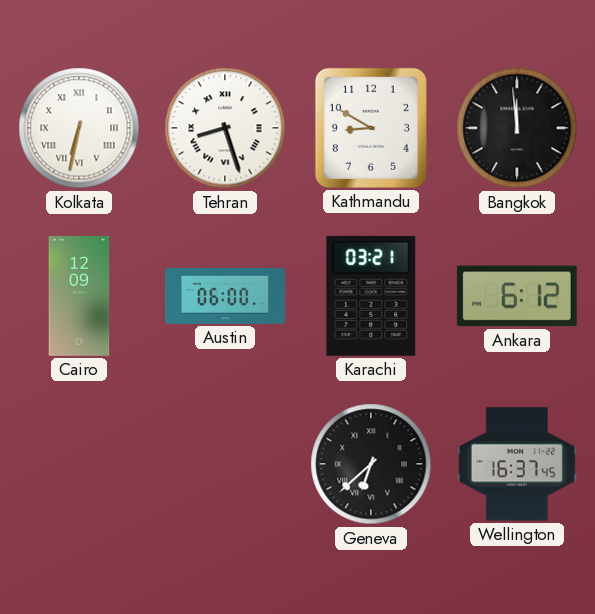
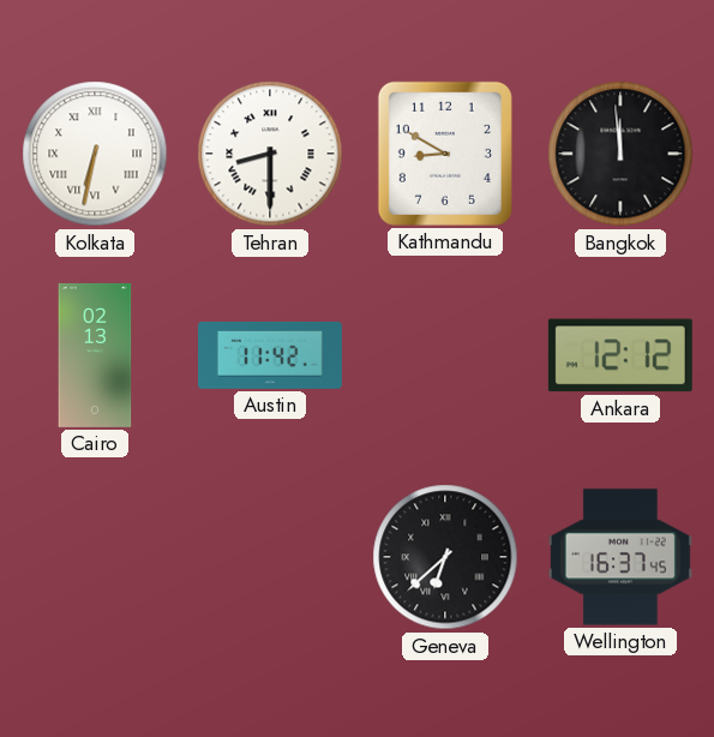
Tehran: 8:27 -> 8:30
Cairo: 12:09 -> 02:13
Austin: 06:00 -> 11:42
Karachi: 03:21 -> none
Ankara: 6:12 -> 12:12
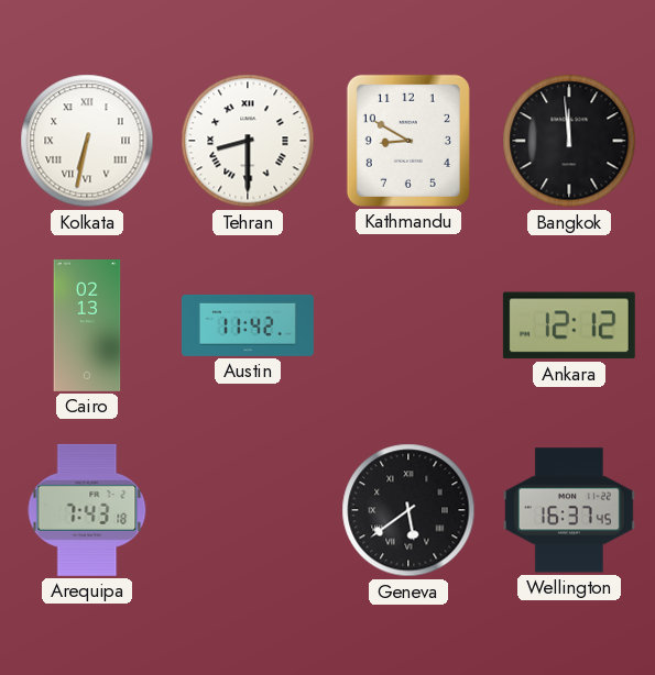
Arequipa: none -> 7:43
Geneva: 6:38 -> 5:39
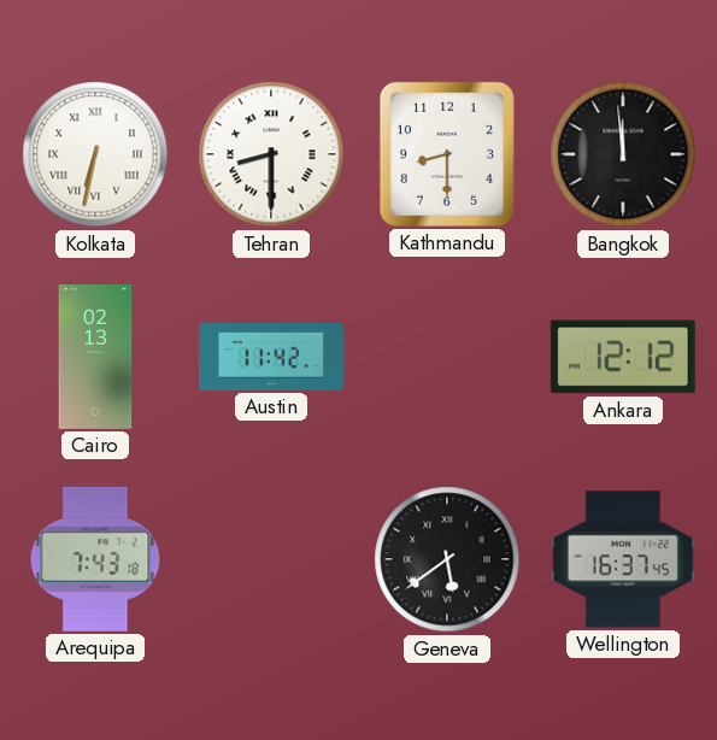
Kathmandu: 8:50 -> 8:30
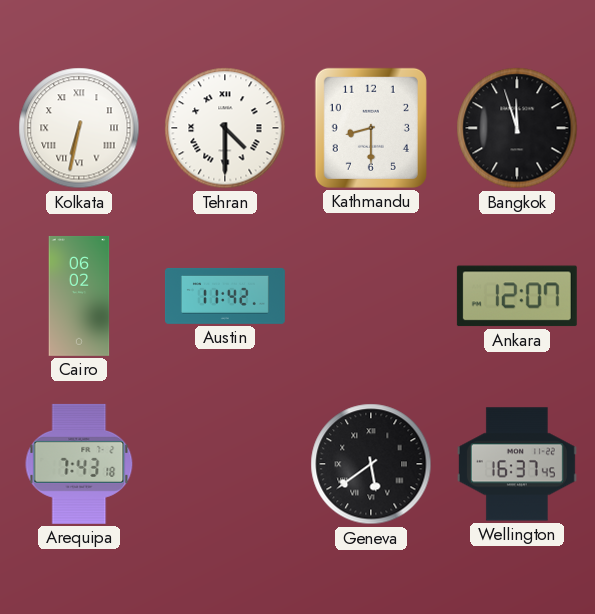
Tehran: 8:30 -> 4:30
Bangkok: 11:59 -> 11:57
Cairo: 02:13 -> 06:02
Ankara: 12:12 -> 12:07
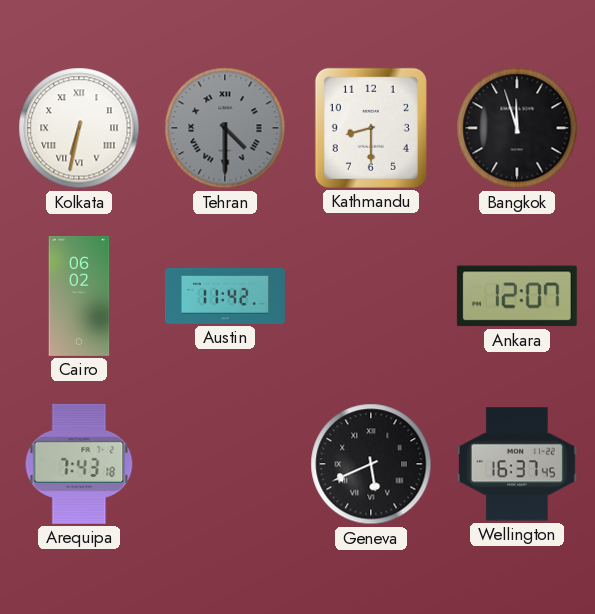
Tehran dial: white -> grey
Geneva: 5:39 -> 5:41
